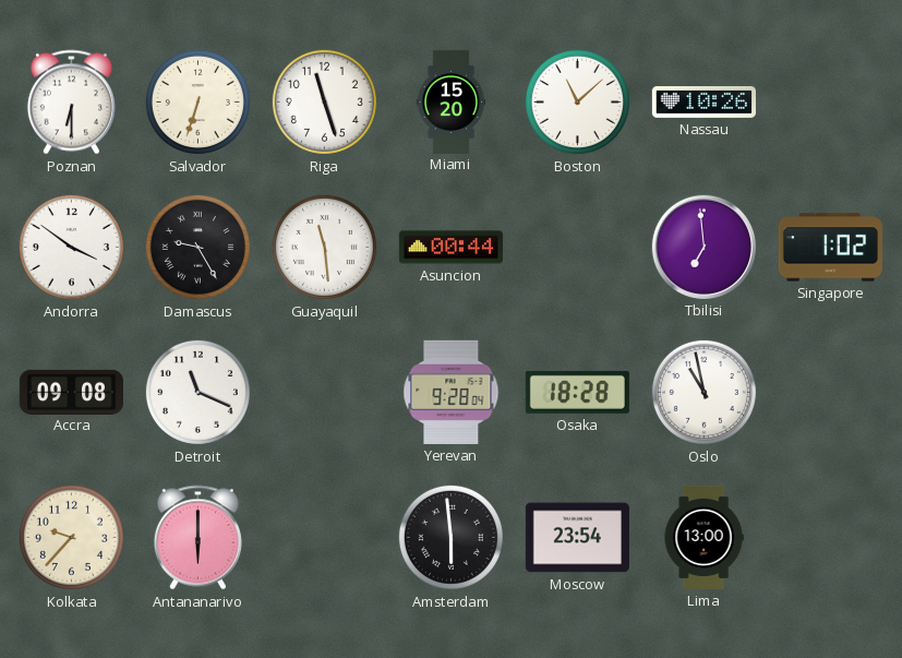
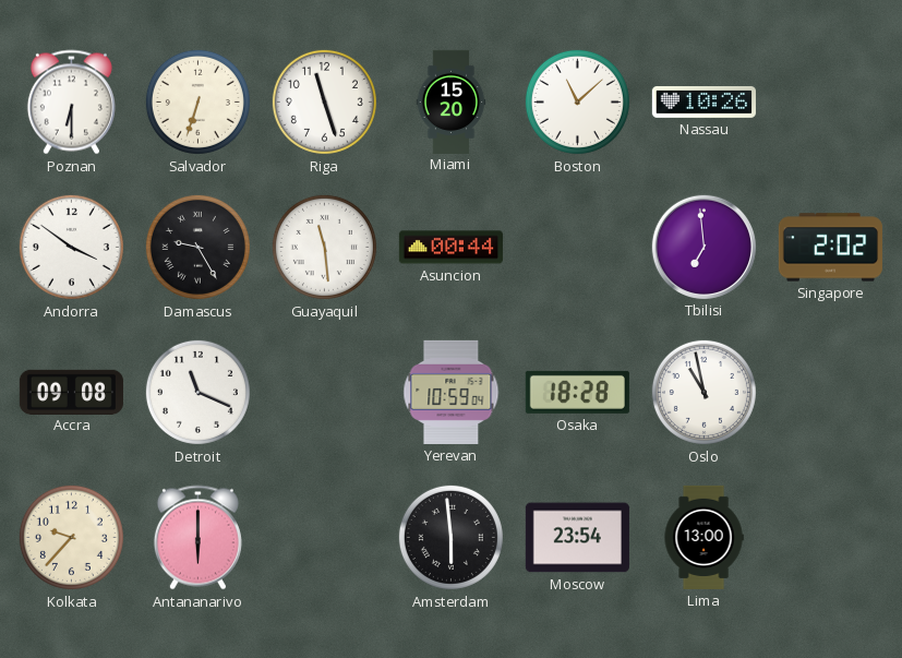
Singapore: 1:02 -> 2:02
Yerevan: 9:28 -> 10:59
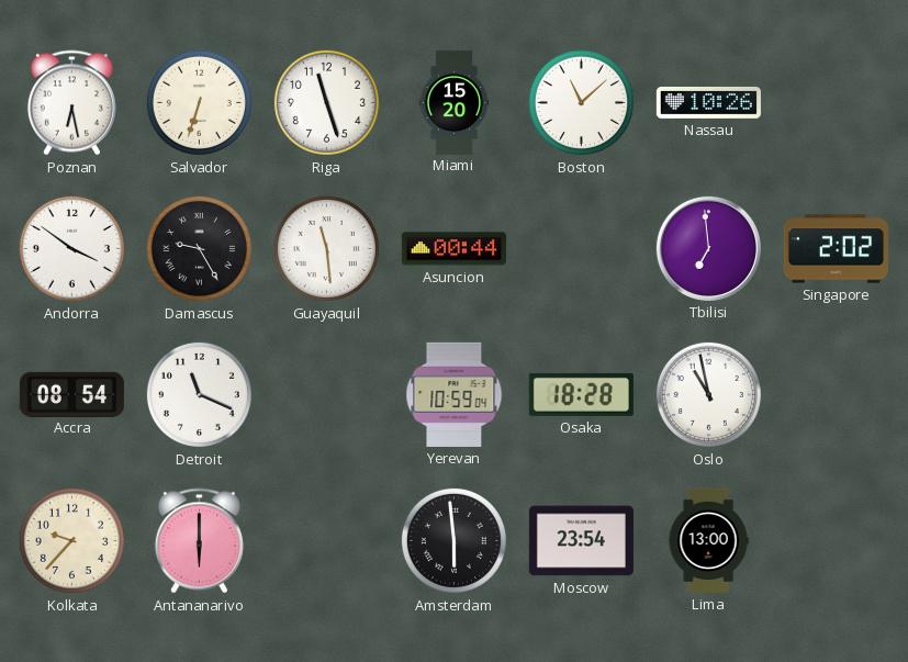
Poznan: 6:30 -> 6:28
Accra: 09:08 -> 08:54
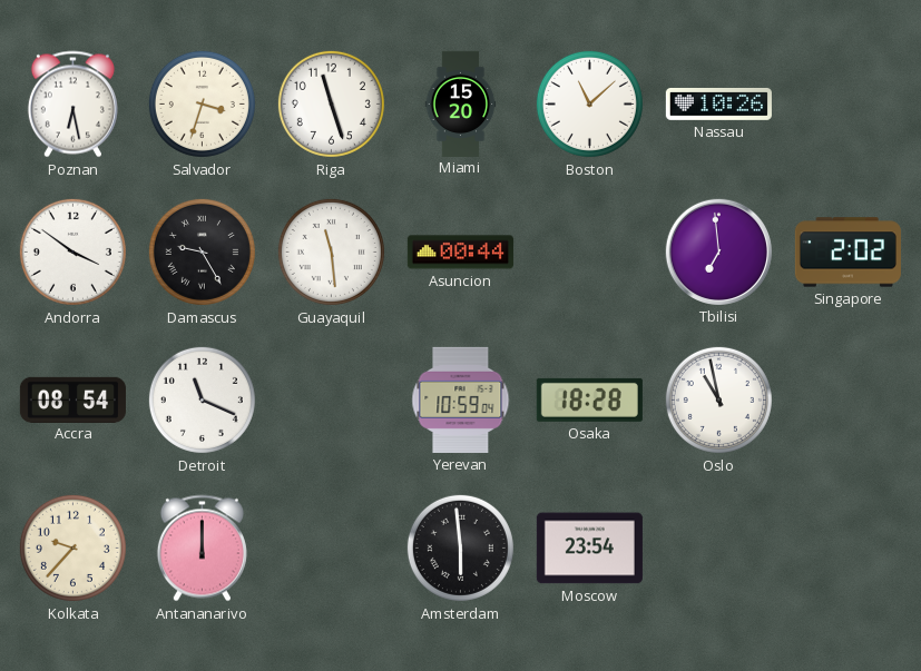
Salvador: 6:33 -> 3:33
Antananarivo: 6:00 -> 12:00
Lima: 13:00 -> none
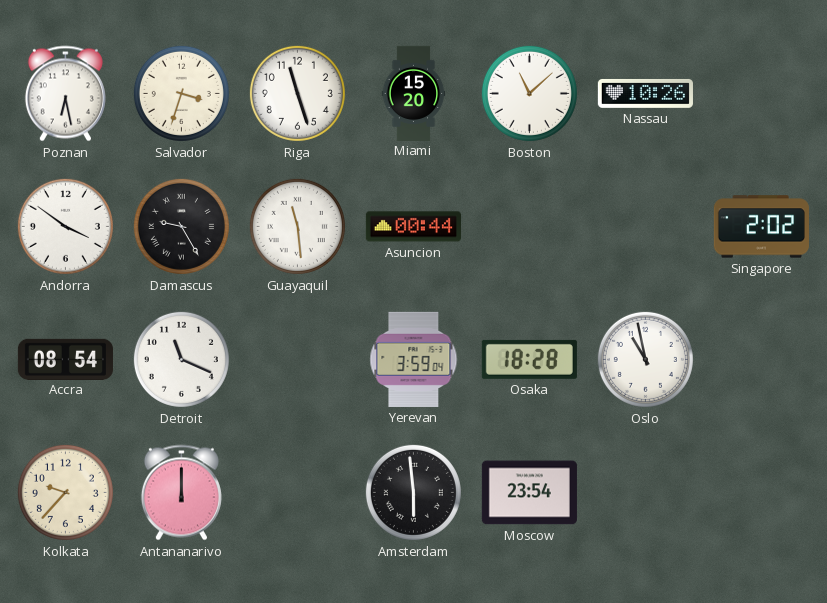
Tbilisi: 6:59 -> none
Yerevan: 10:59 -> 3:59
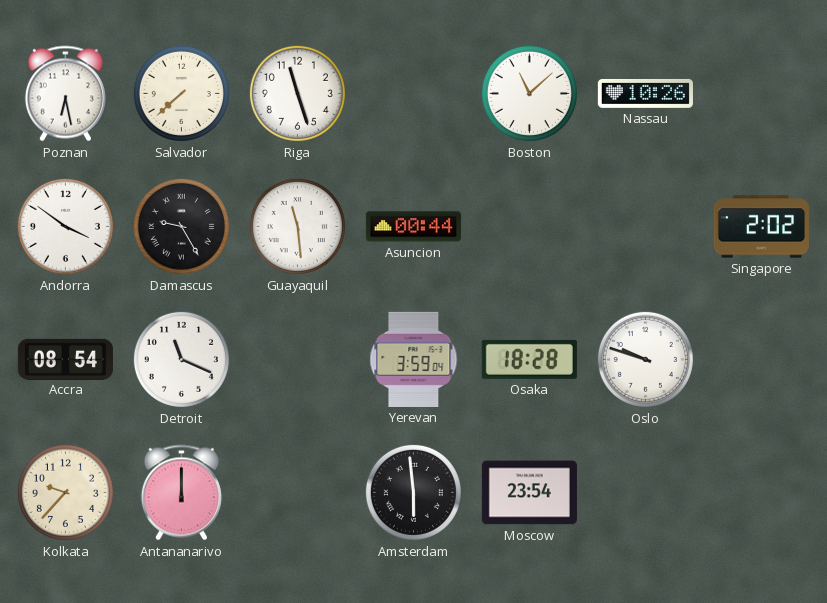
Salvador: 3:33 -> 7:38
Miami: 15:20 -> none
Oslo: 10:58 -> 9:48
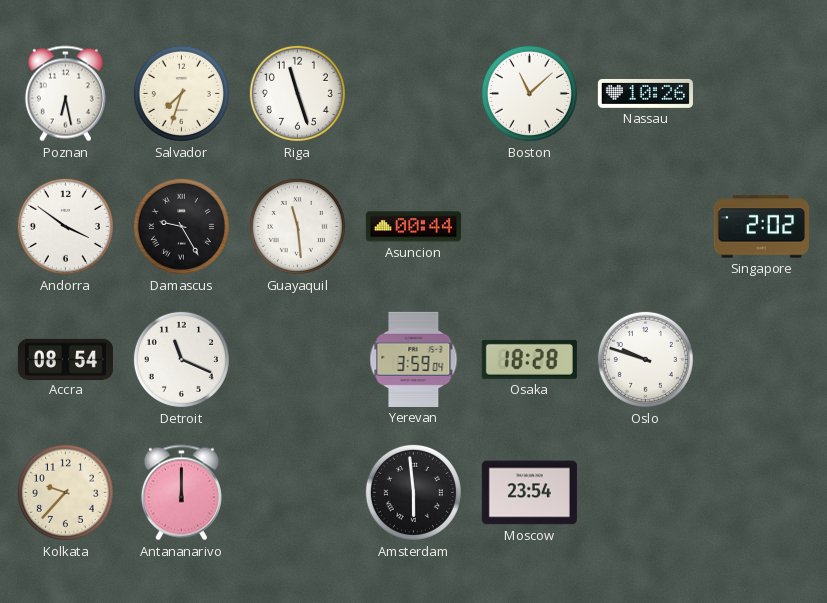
Salvador: 7:38 -> 7:33
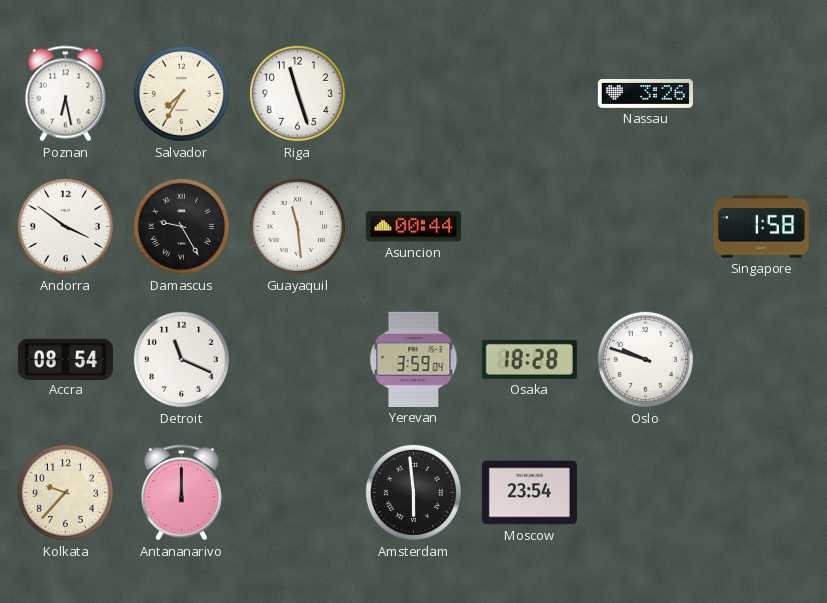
Salvador: 7:33 -> 7:35
Boston: 11:08 -> none
Nassau: 10:26 -> 3:26
Singapore: 2:02 -> 1:58
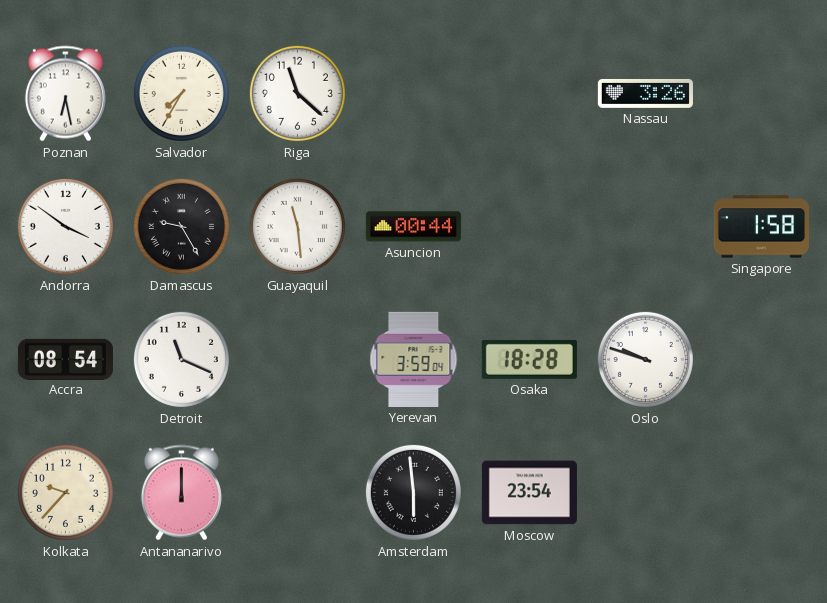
Riga: 11:27 -> 11:22
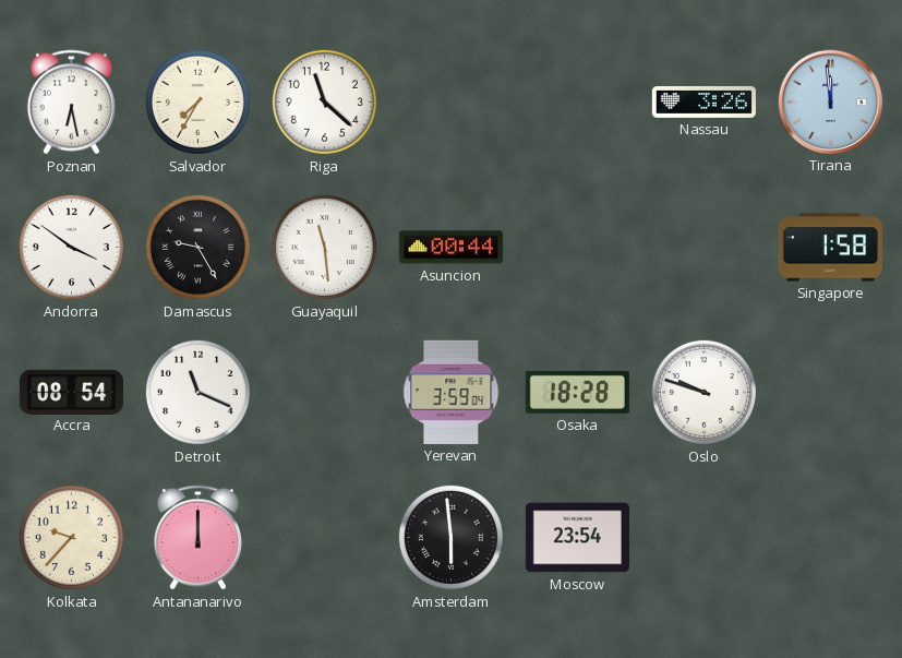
Tirana: none -> 11:59
